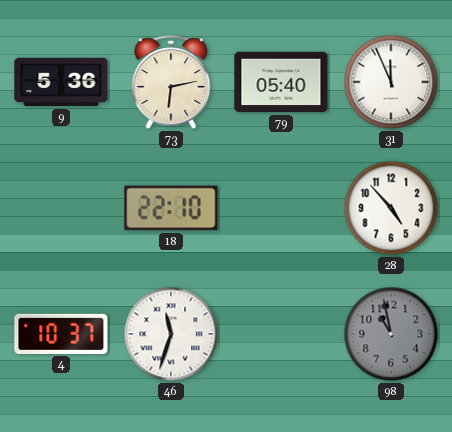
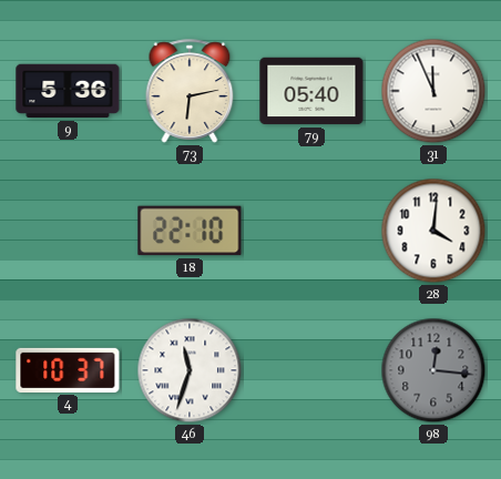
28: 4:53 -> 4:01
98: 10:58 -> 12:16
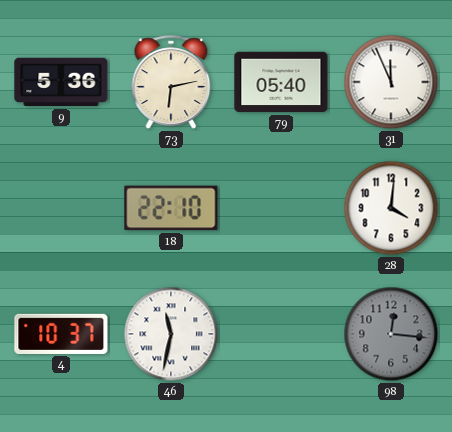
46: 11:33 -> 11:32
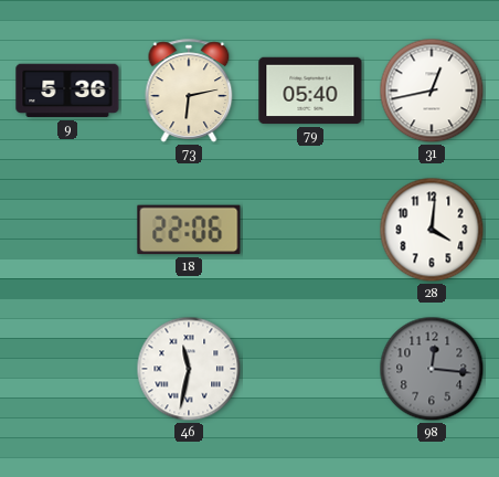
31: 11:56 -> 12:43
18: 22:10 -> 22:06
4: 10:37 -> none
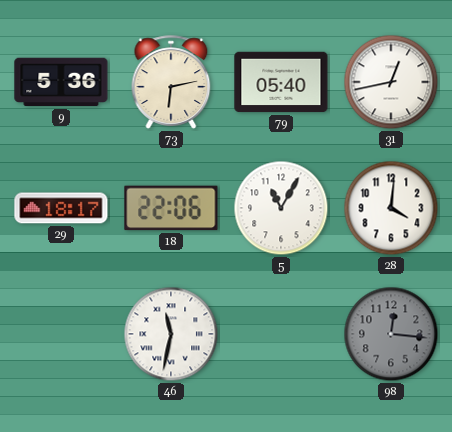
29: none -> 18:17
5: none -> 11:05
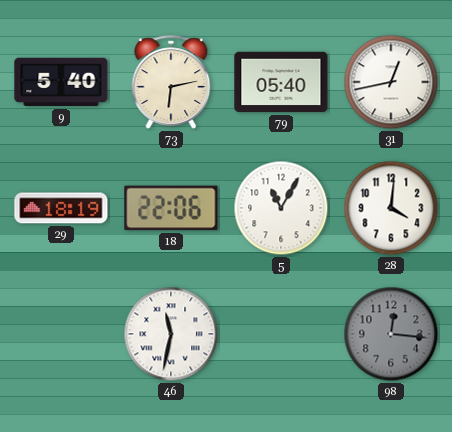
9: 5:36 -> 5:40
29: 18:17 -> 18:19
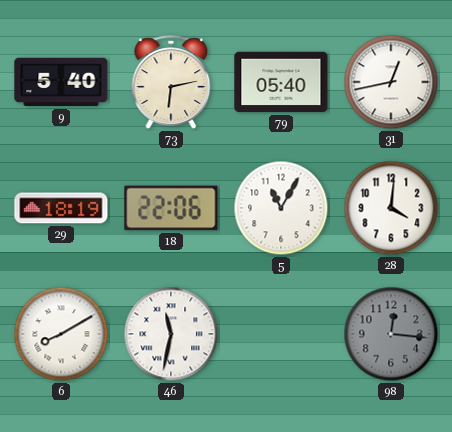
6: none -> 8:10
